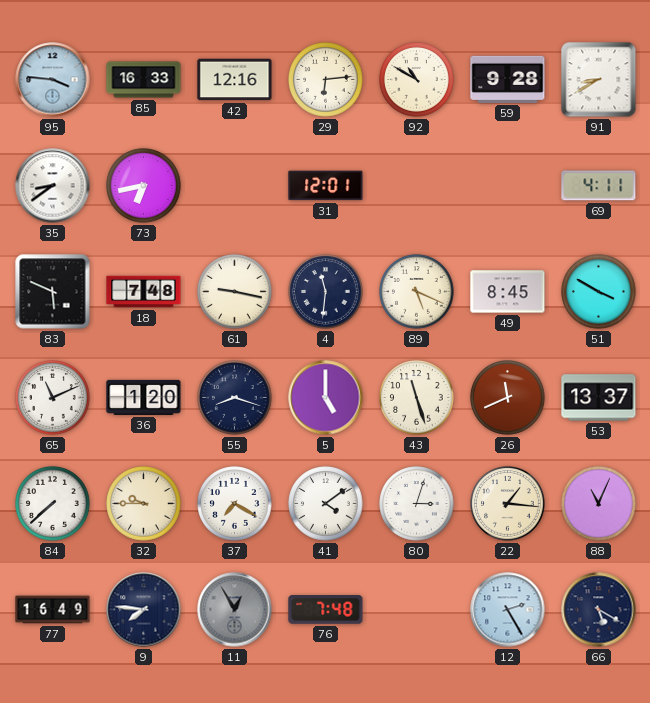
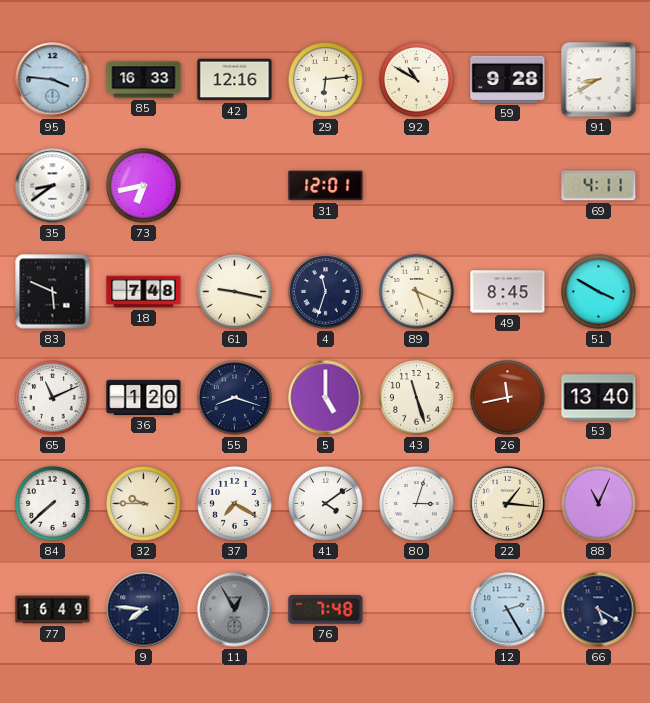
4: 11:31 -> 11:33
26: 11:41 -> 11:43
53: 13:37 -> 13:40
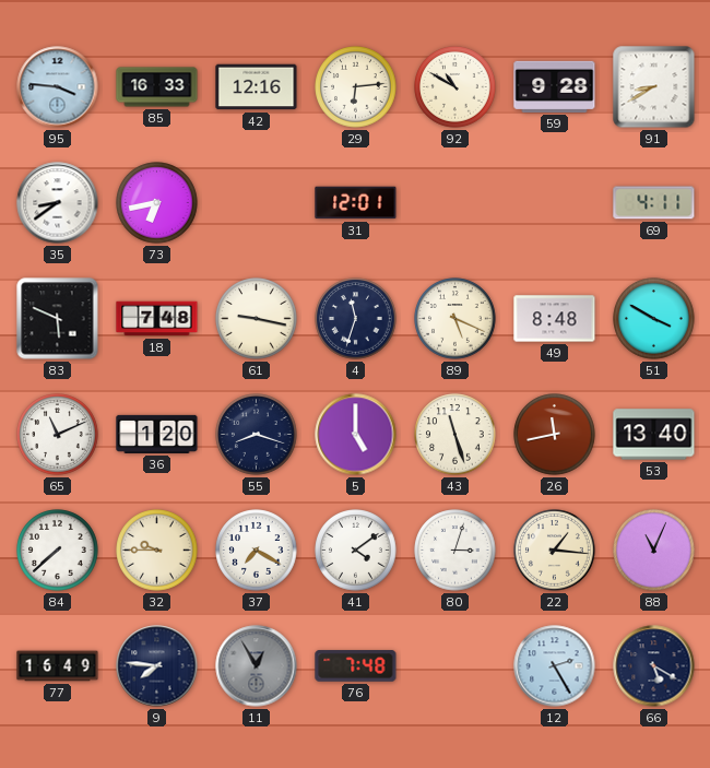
49: 8:45 -> 8:48
